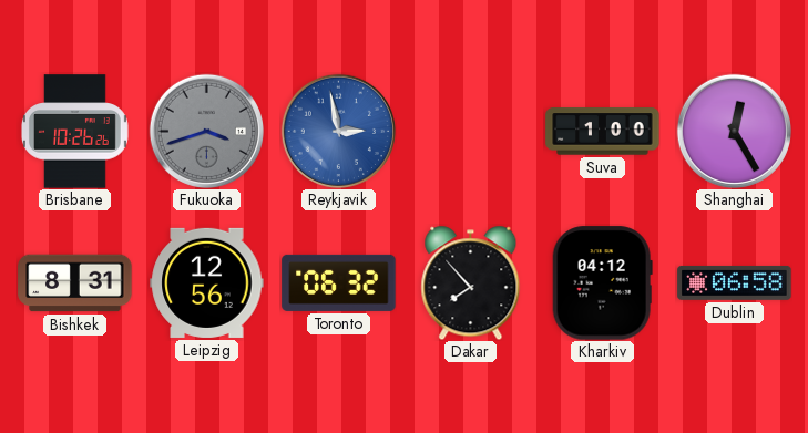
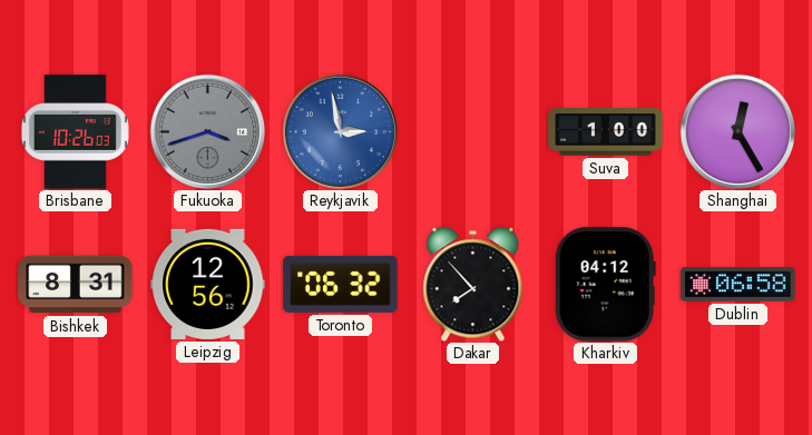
Brisbane: 10:26:26 -> 10:26:03
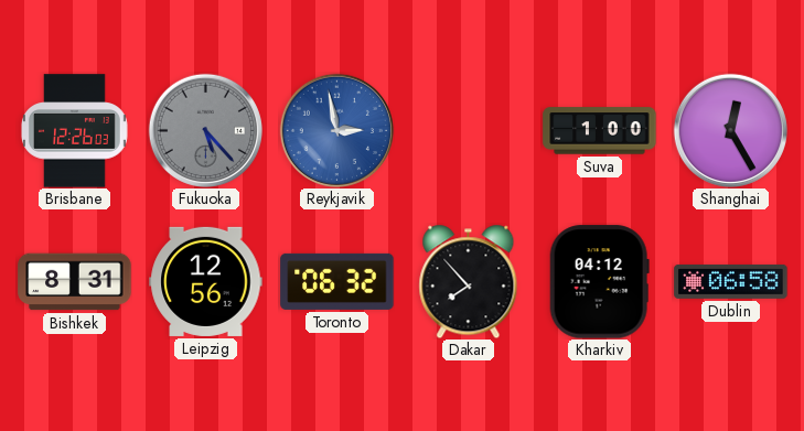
Brisbane: 10:26 -> 12:26
Fukuoka: 3:42 -> 5:23
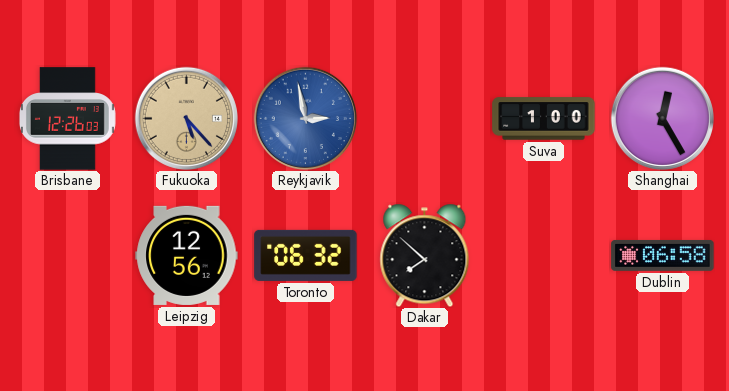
Fukuoka dial: grey -> champagne
Bishkek: 8:31 -> none
Dakar: 7:53 -> 7:52
Kharkiv: 04:12 -> none
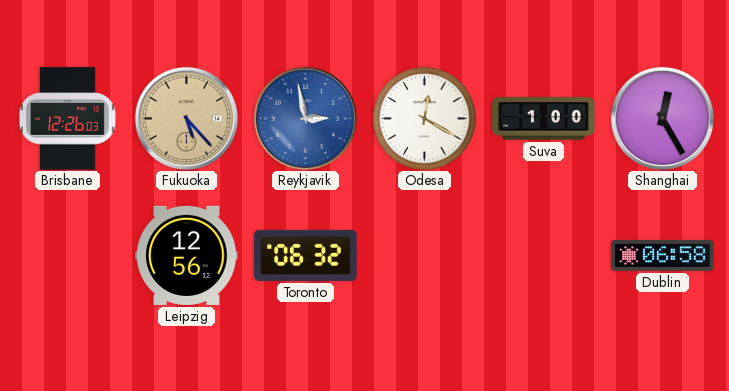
Odesa: none -> 12:20
Dakar: 7:52 -> none
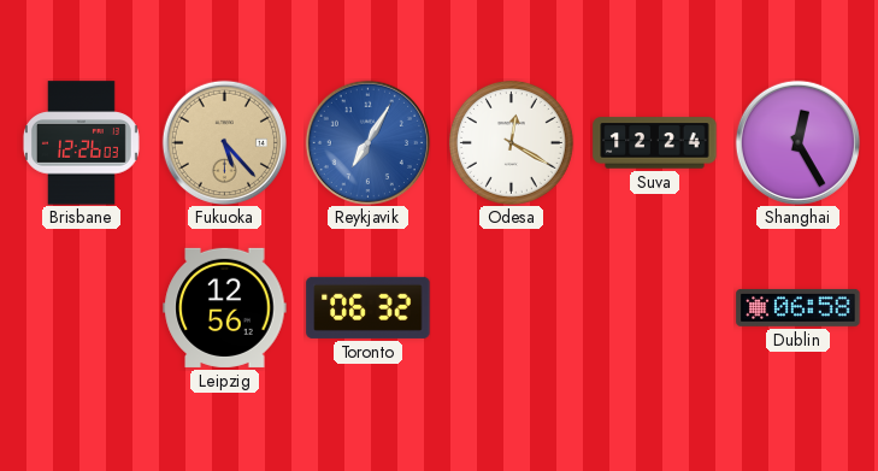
Reykjavik: 2:58 -> 7:05
Suva: 1:00 -> 12:24
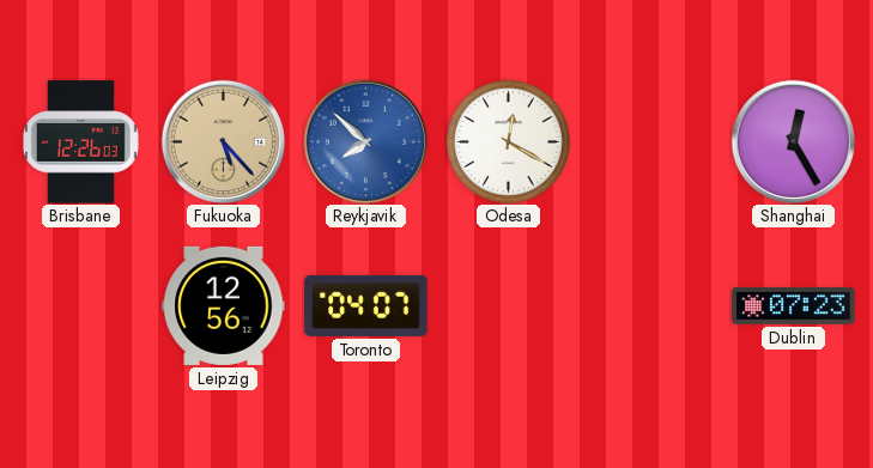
Reykjavik: 7:05 -> 7:52
Suva: 12:24 -> none
Toronto: 06:32 -> 04:07
Dublin: 06:58 -> 07:23
